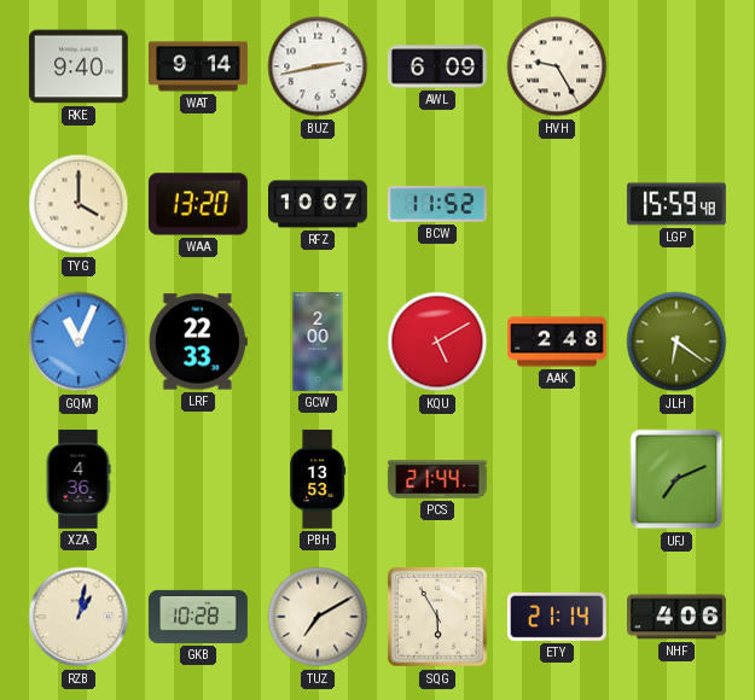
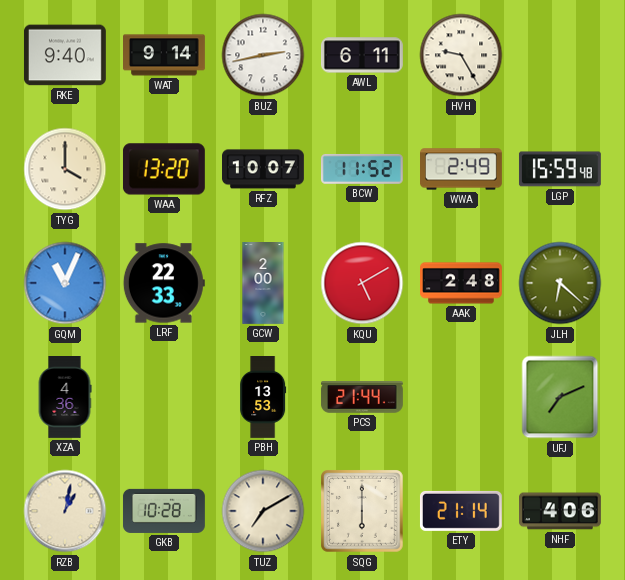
AWL: 6:09 -> 6:11
WWA: none -> 2:49
JLH: 6:21 -> 6:22
SQG: 5:55 -> 6:00
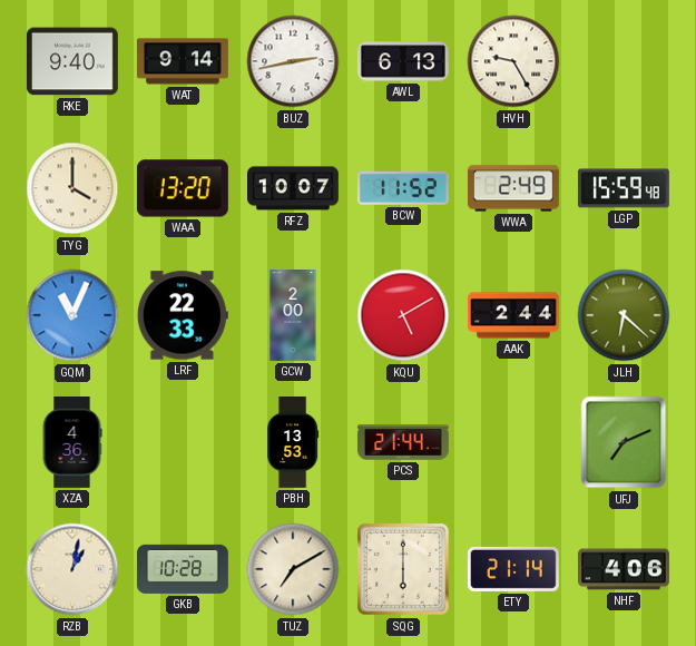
AWL: 6:11 -> 6:13
AAK: 2:48 -> 2:44
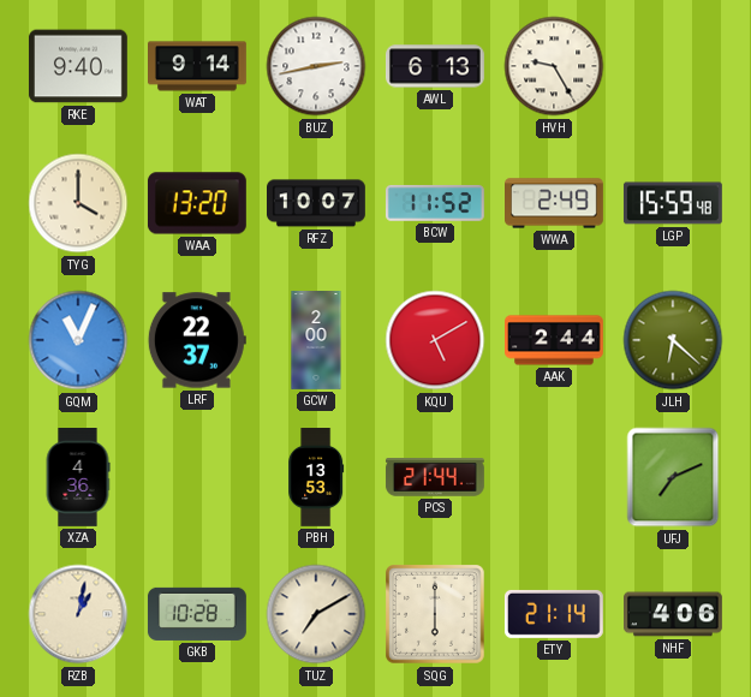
LRF: 22:33 -> 22:37
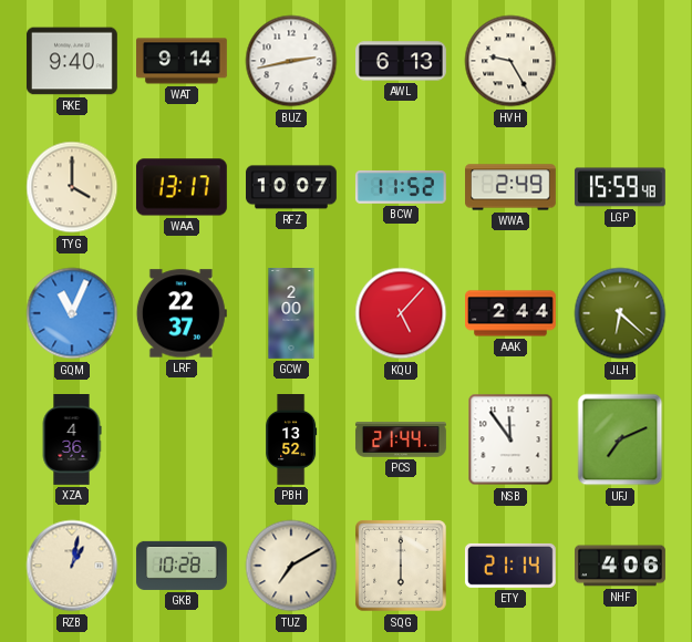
WAA: 13:20 -> 13:17
KQU: 5:10 -> 5:07
PBH: 13:53 -> 13:52
NSB: none -> 11:54
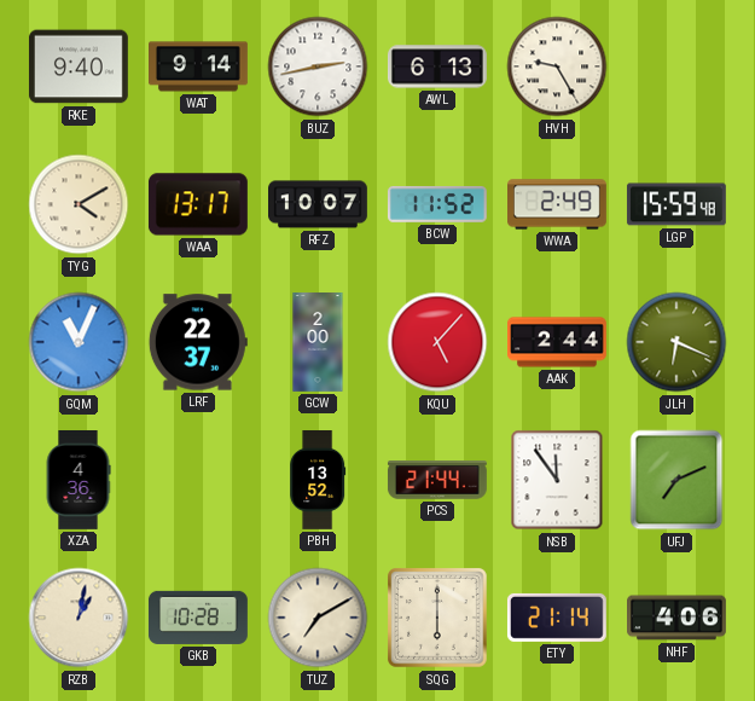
TYG: 4:00 -> 4:10
JLH: 6:22 -> 6:19
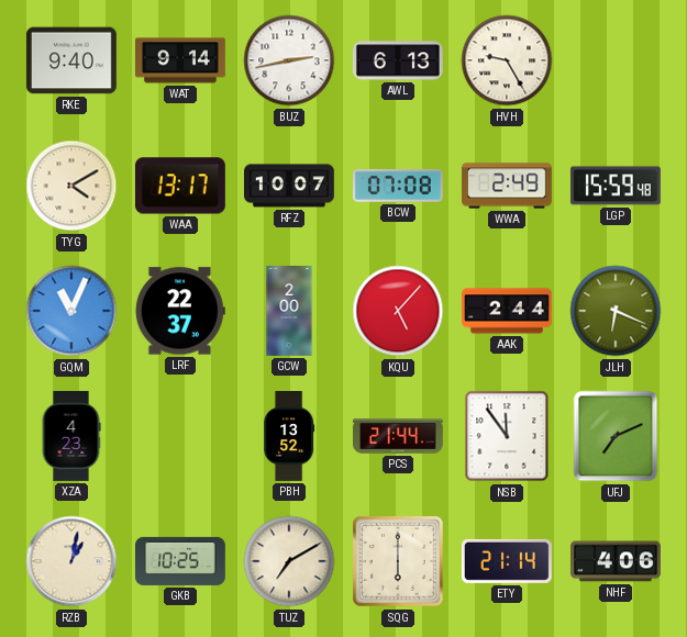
BCW: 11:52 -> 07:08
XZA: 4:36 -> 4:23
GKB: 10:28 -> 10:25
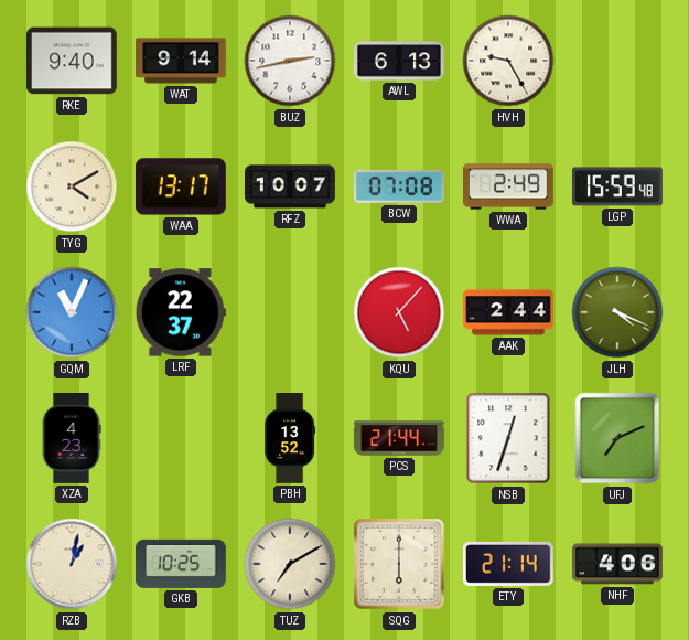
GCW: 2:00 -> none
JLH: 6:19 -> 4:19
NSB: 11:54 -> 12:33
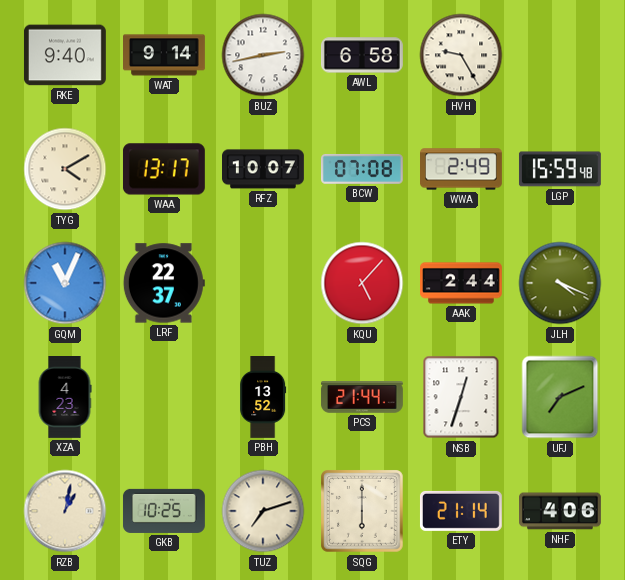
AWL: 6:13 -> 6:58
TUZ: 7:10 -> 7:12
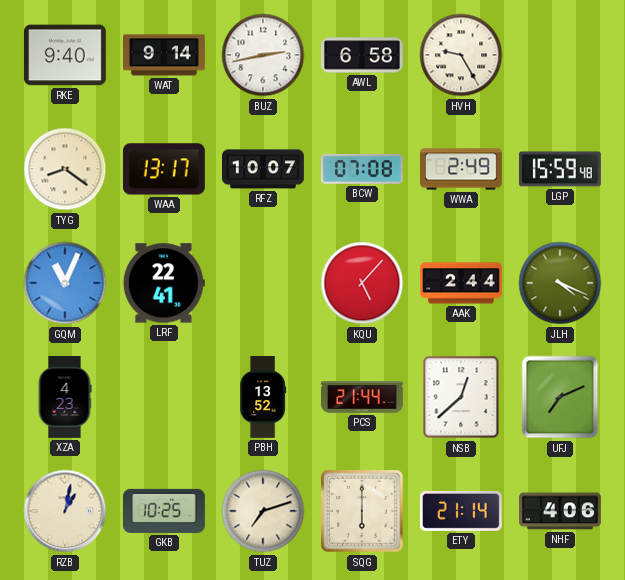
TYG: 4:10 -> 8:21
LRF: 22:37 -> 22:41
NSB: 12:33 -> 12:38
